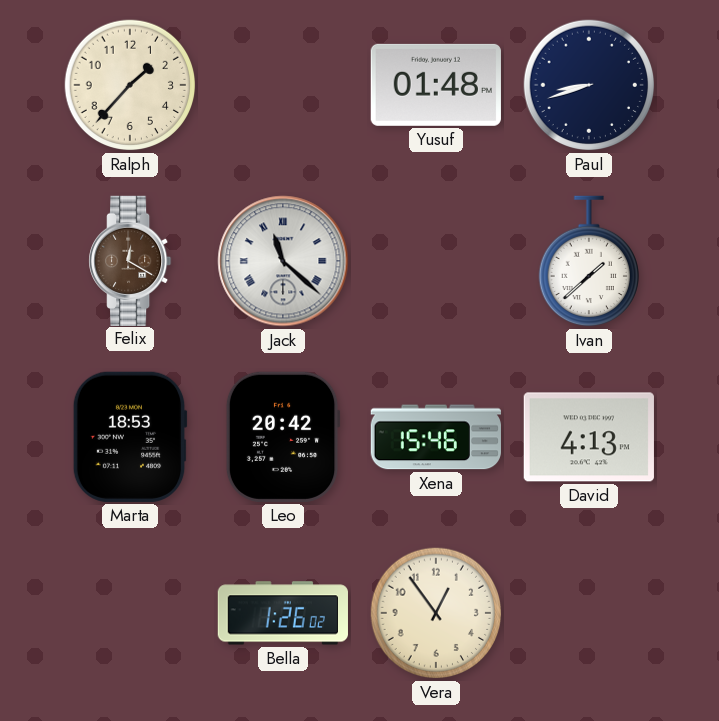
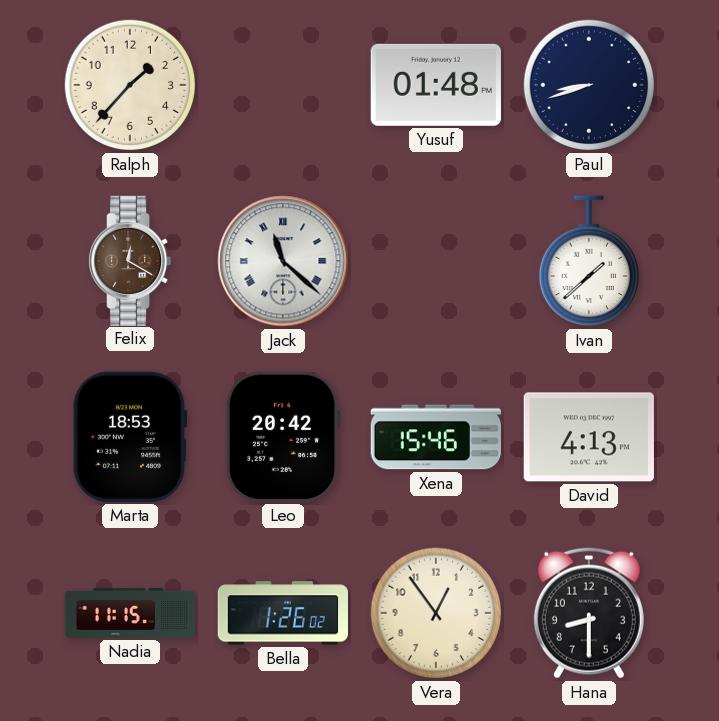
Nadia: none -> 11:15
Hana: none -> 8:30
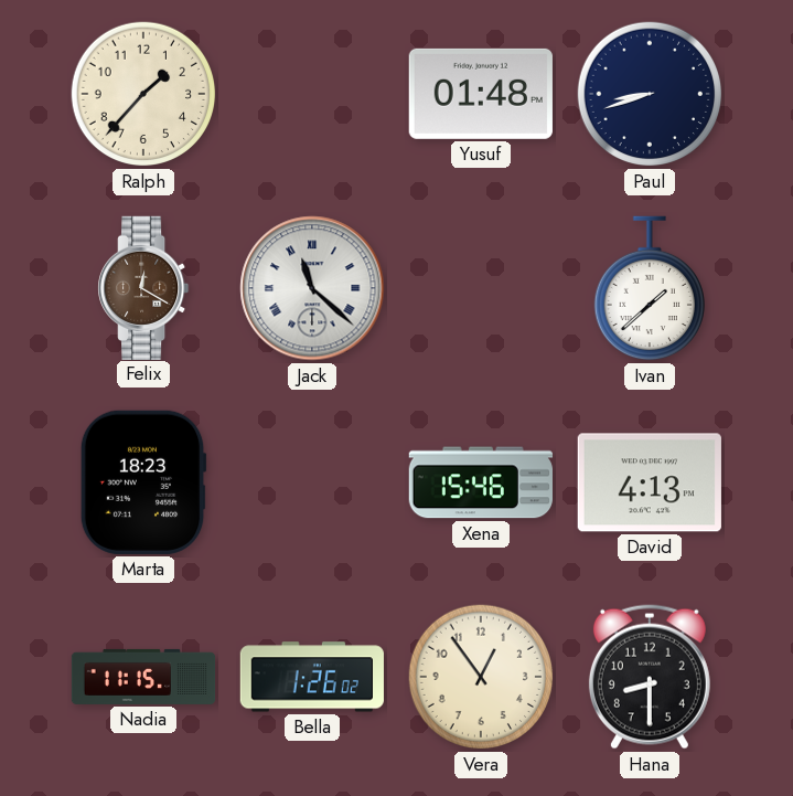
Marta: 18:53 -> 18:23
Leo: 20:42 -> none
